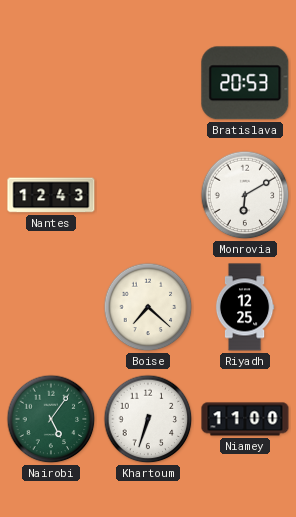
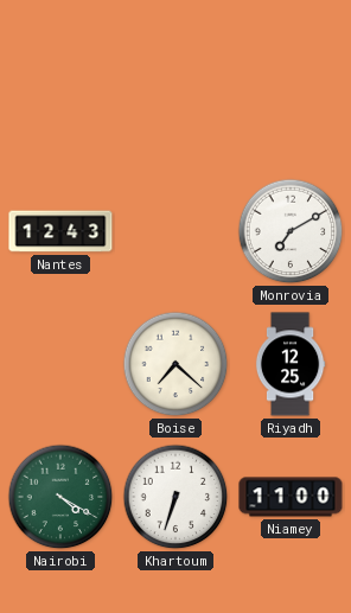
Bratislava: 20:53 -> none
Monrovia: 6:10 -> 7:10
Nairobi: 5:06 -> 4:20
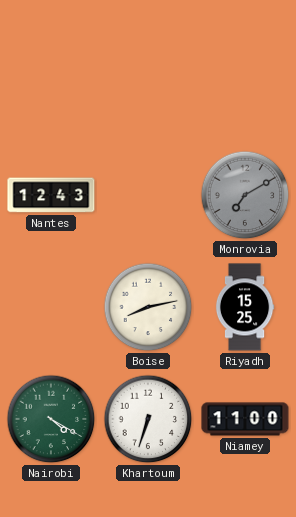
Monrovia dial: white -> grey
Boise: 7:22 -> 8:13
Riyadh: 12:25 -> 15:25
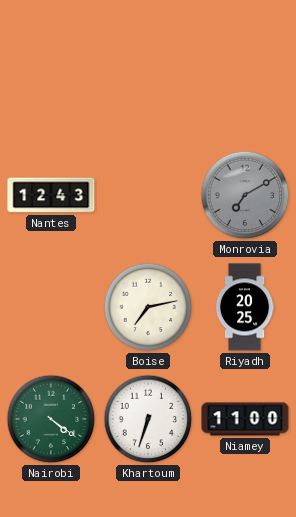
Boise: 8:13 -> 7:13
Riyadh: 15:25 -> 20:25
Nairobi: 4:20 -> 4:21
